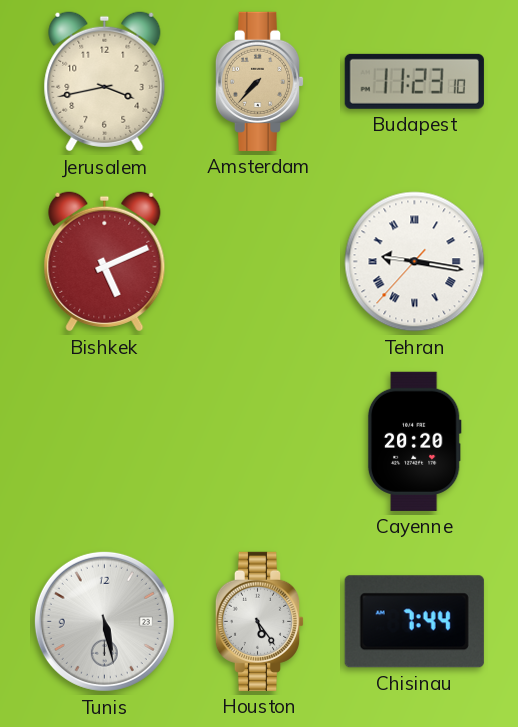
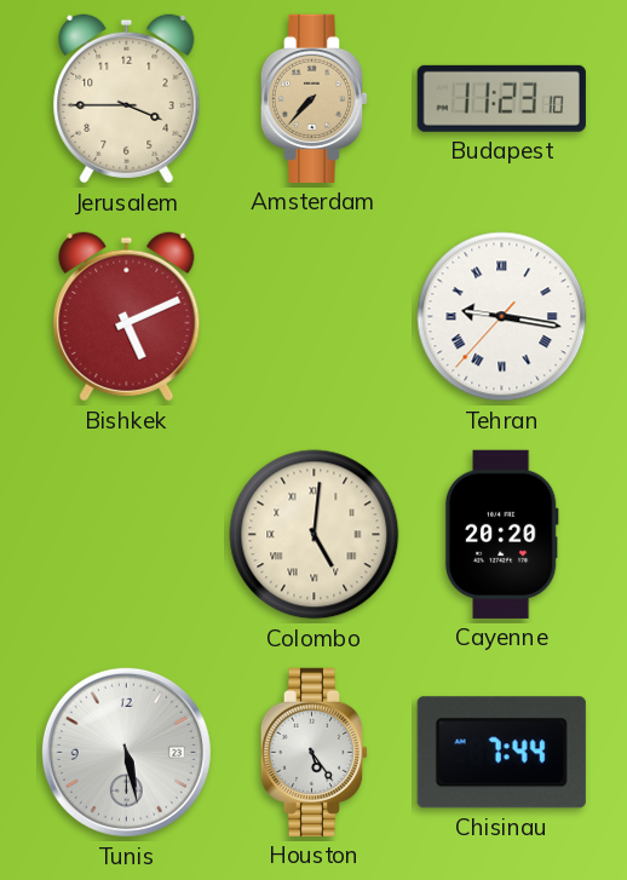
Jerusalem: 3:43 -> 3:45
Colombo: none -> 5:01
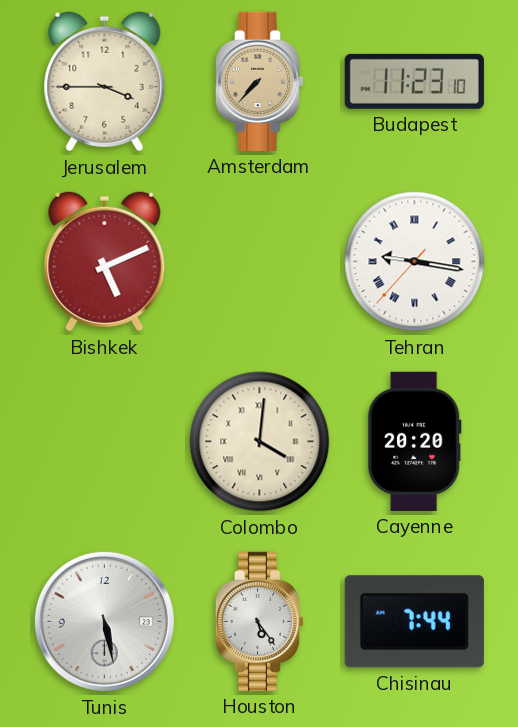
Colombo: 5:01 -> 4:01
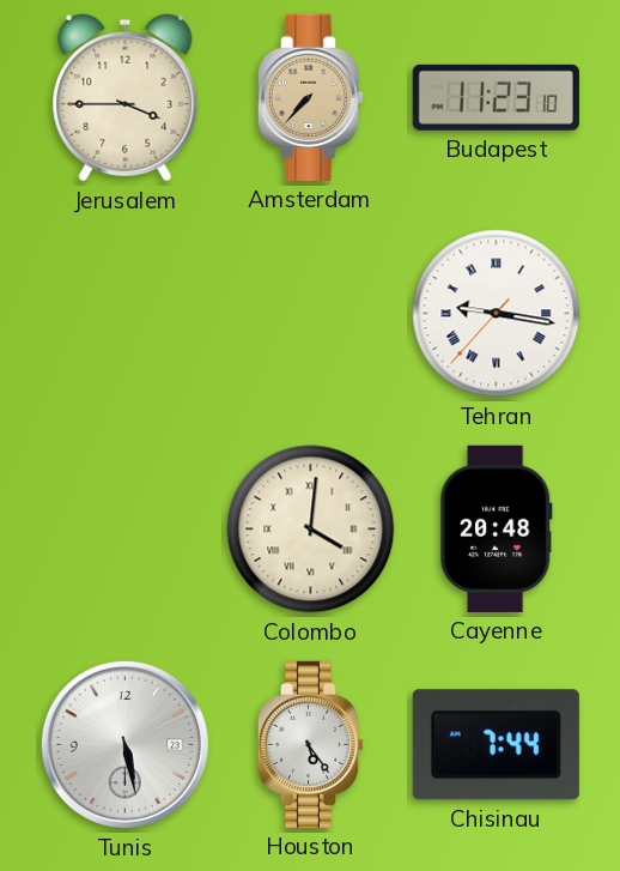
Bishkek: 5:11 -> none
Cayenne: 20:20 -> 20:48
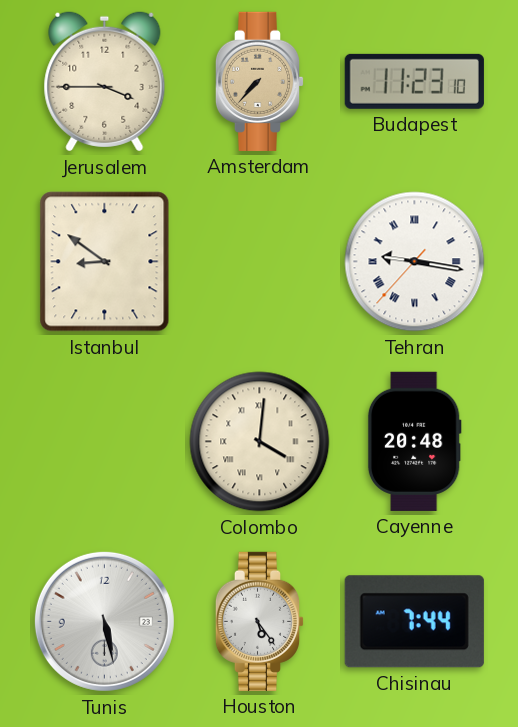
Istanbul: none -> 8:51
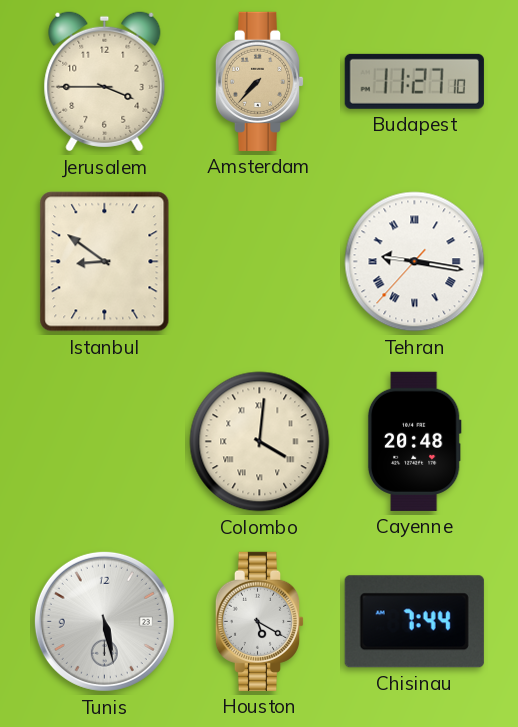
Budapest: 11:23 -> 11:27
Houston: 5:24 -> 5:20
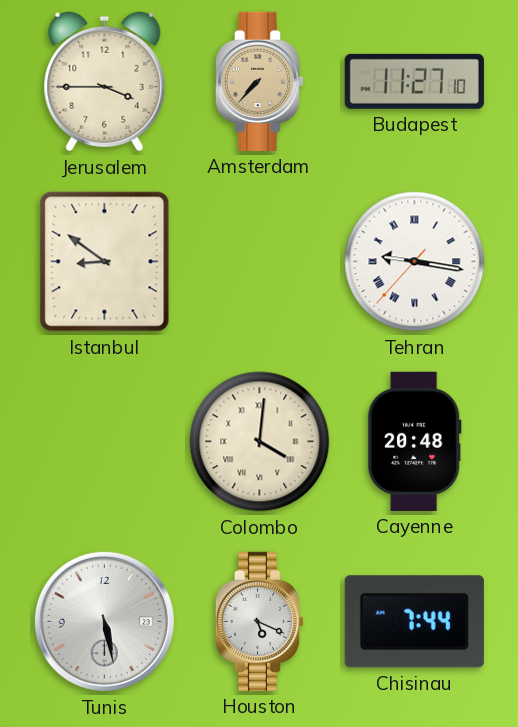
Houston: 5:20 -> 5:19
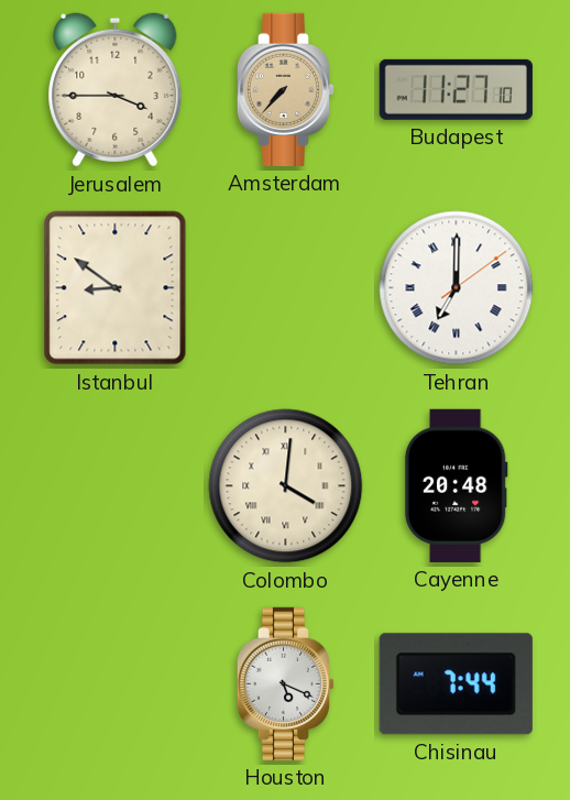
Tehran: 9:16 -> 7:00
Tunis: 5:28 -> none
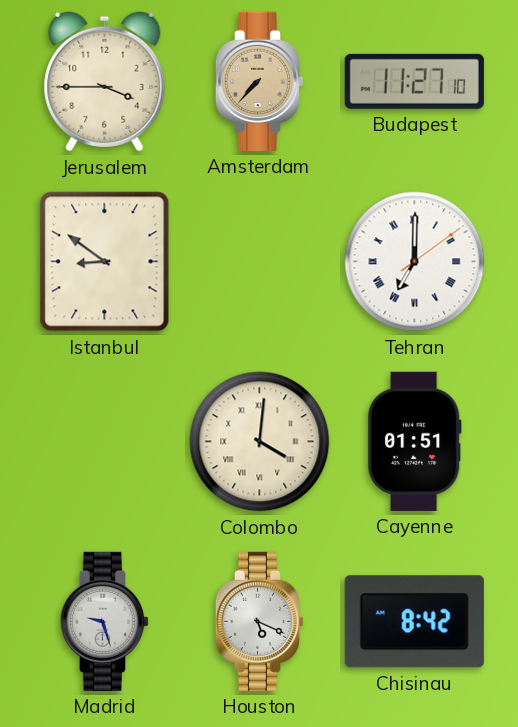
Cayenne: 20:48 -> 01:51
Madrid: none -> 9:27
Chisinau: 7:44 -> 8:42
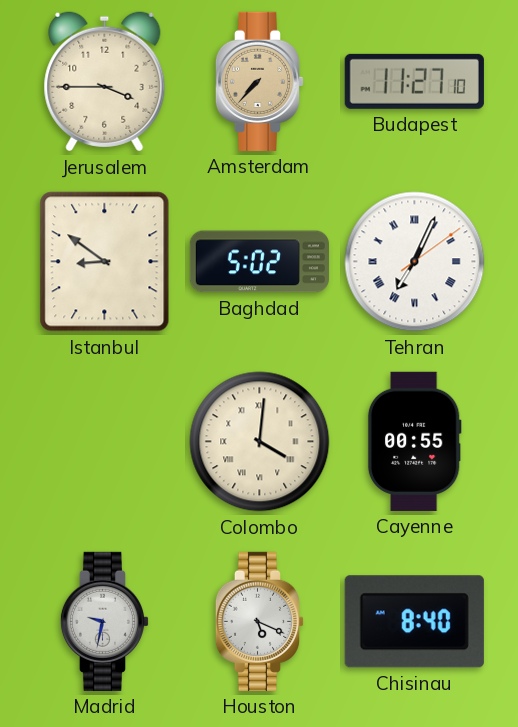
Baghdad: none -> 5:02
Tehran: 7:00 -> 7:04
Cayenne: 01:51 -> 00:55
Madrid: 9:27 -> 9:32
Chisinau: 8:42 -> 8:40
